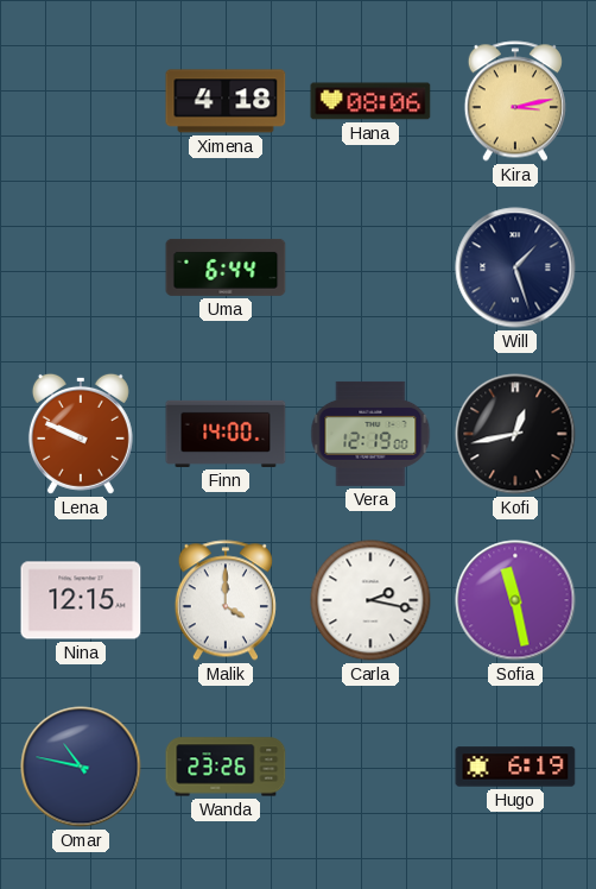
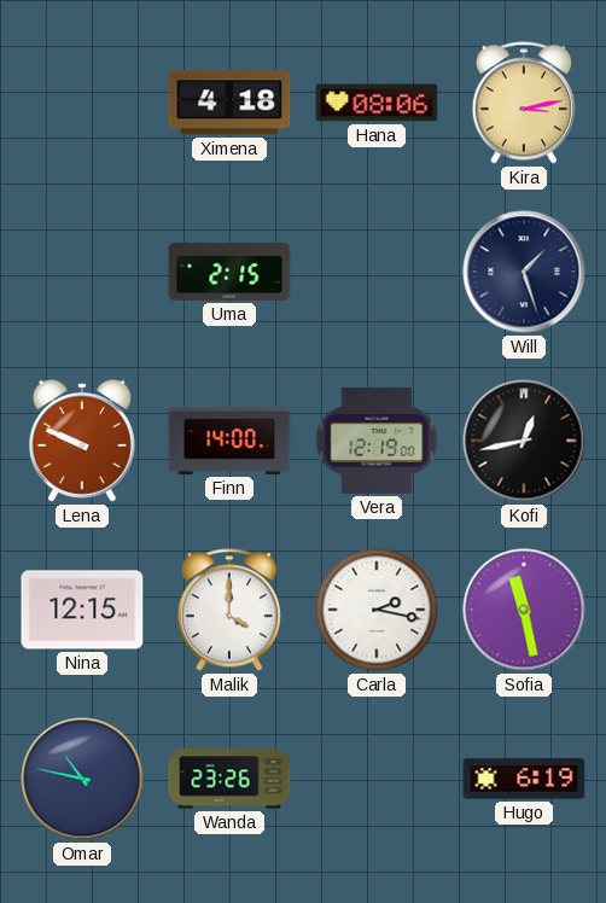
Uma: 6:44 -> 2:15
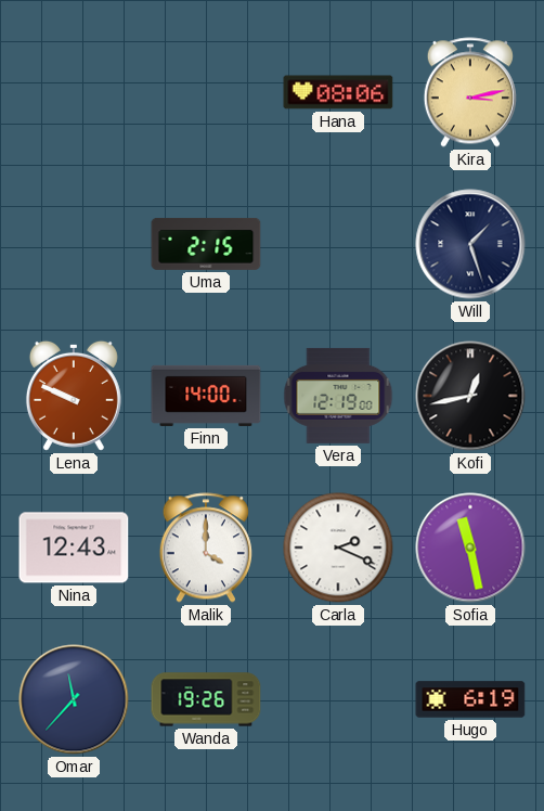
Ximena: 4:18 -> none
Nina: 12:15 -> 12:43
Carla: 2:17 -> 2:19
Omar: 10:47 -> 11:37
Wanda: 23:26 -> 19:26
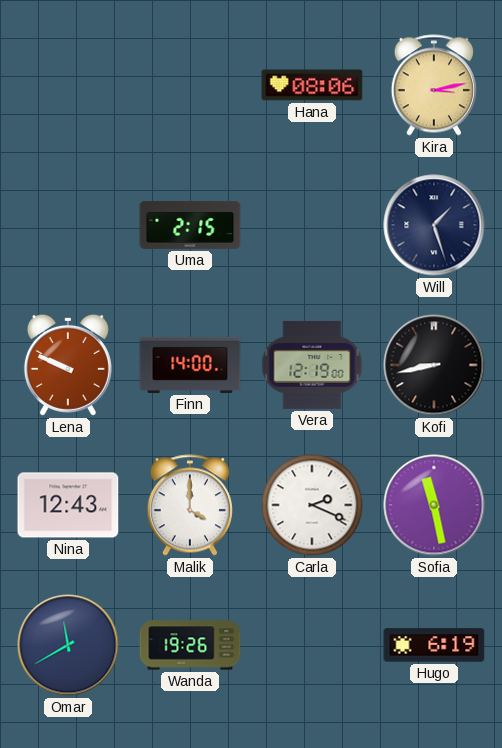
Kofi: 12:43 -> 8:43
Omar: 11:37 -> 11:40
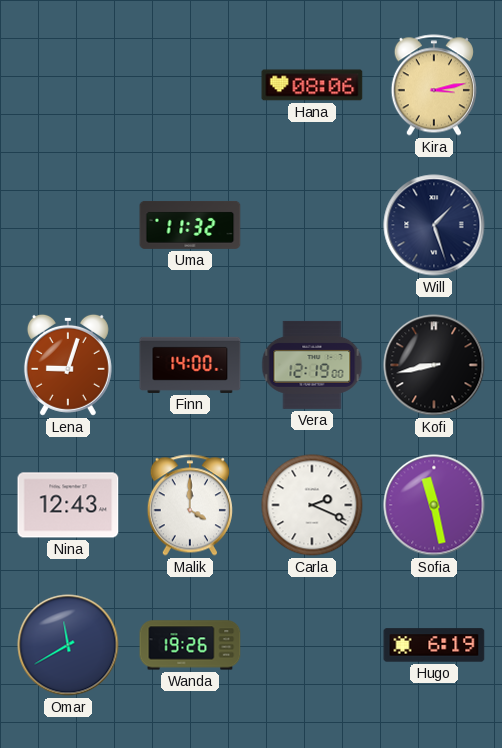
Uma: 2:15 -> 11:32
Lena: 9:49 -> 9:03
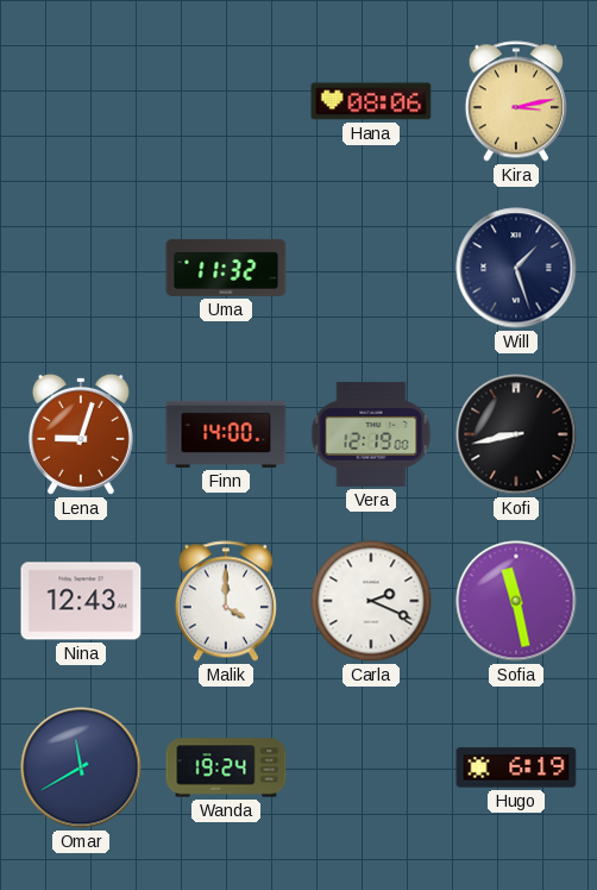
Wanda: 19:26 -> 19:24
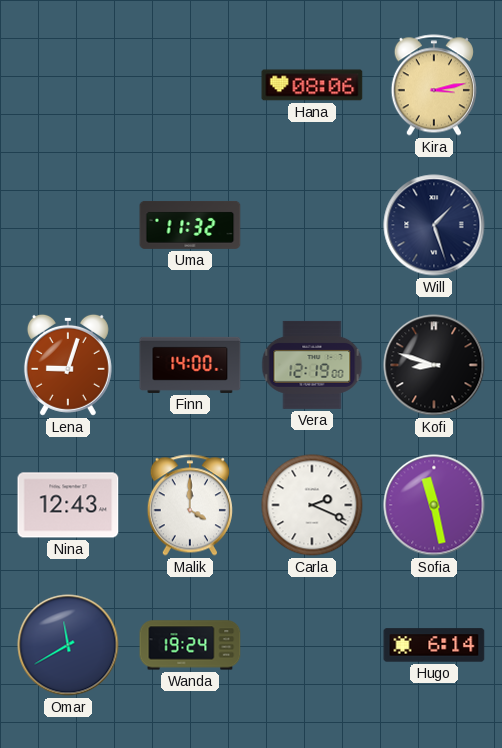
Kofi: 8:43 -> 8:48
Hugo: 6:19 -> 6:14
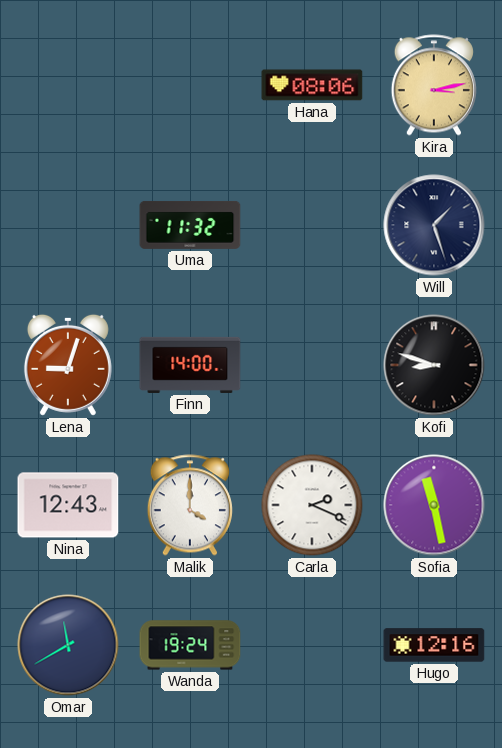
Vera: 12:19 -> none
Hugo: 6:14 -> 12:16
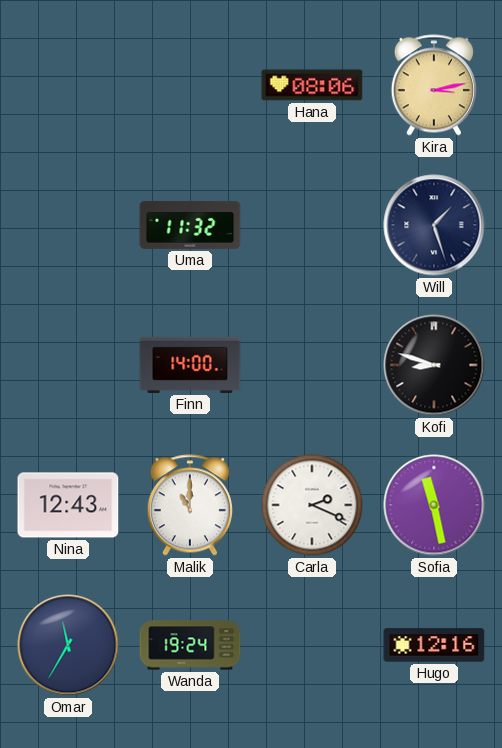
Lena: 9:03 -> none
Malik: 4:00 -> 11:00
Omar: 11:40 -> 11:35
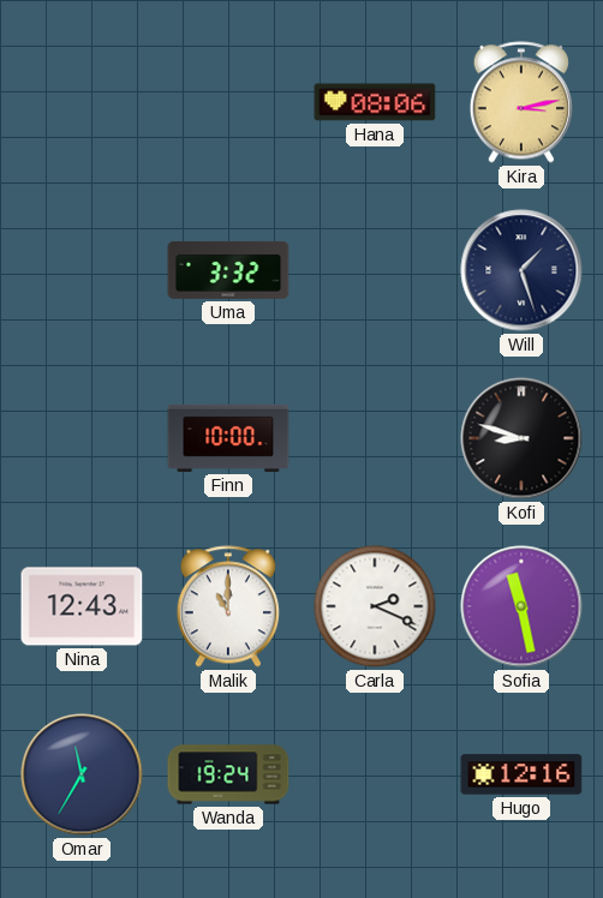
Uma: 11:32 -> 3:32
Finn: 14:00 -> 10:00
